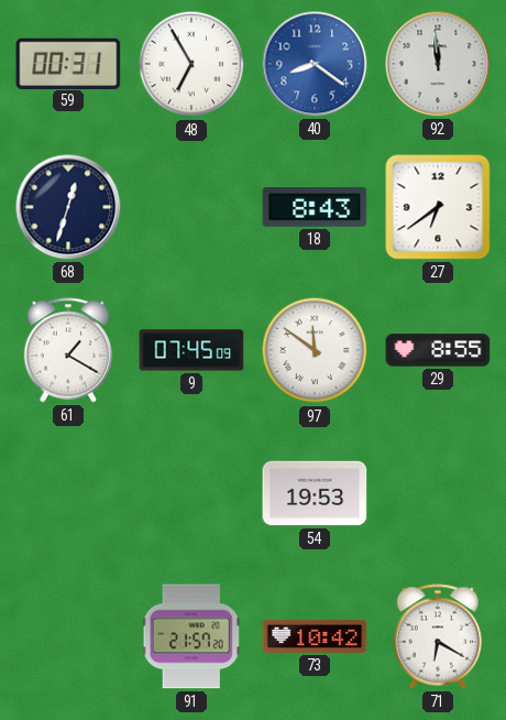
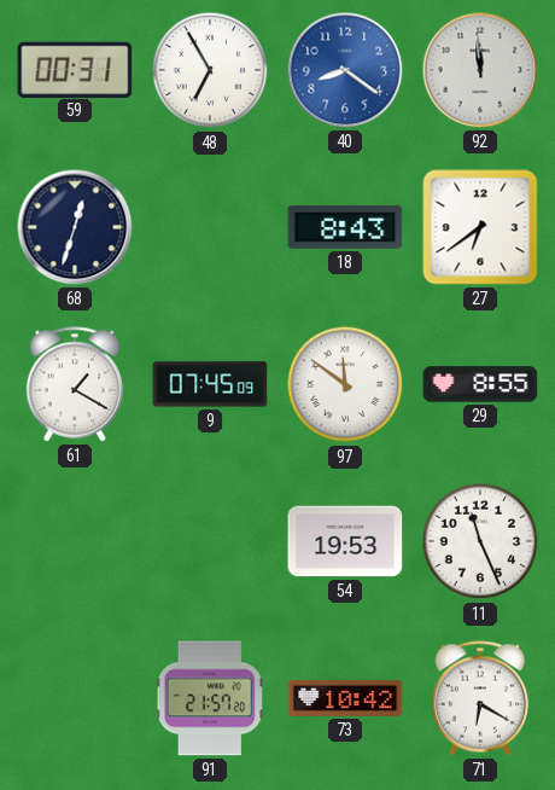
11: none -> 11:26
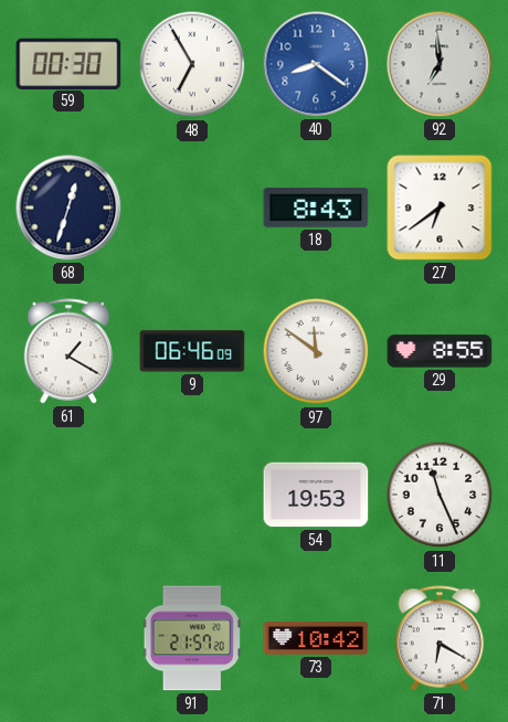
59: 00:31 -> 00:30
92: 11:59 -> 6:59
9: 07:45 -> 06:46
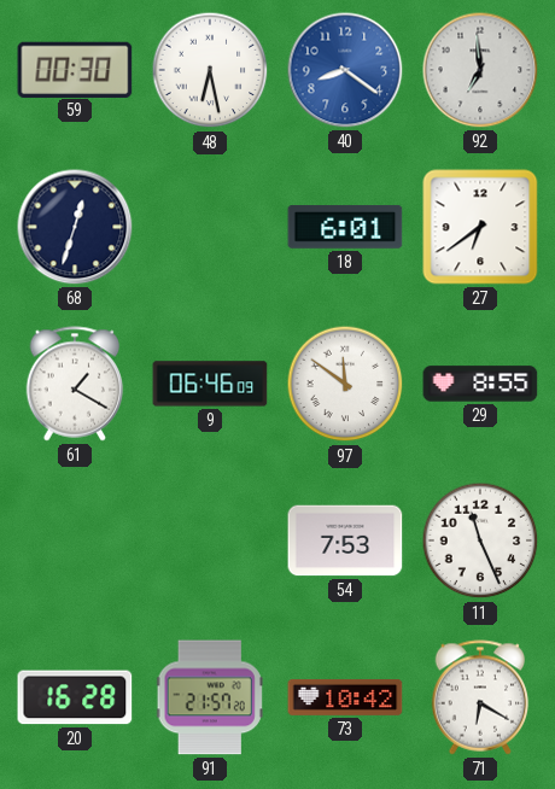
48: 6:55 -> 6:28
18: 8:43 -> 6:01
54: 19:53 -> 7:53
20: none -> 16:28
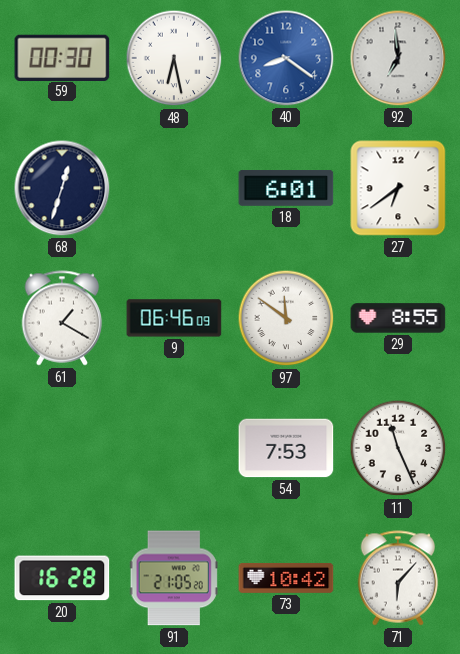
91: 21:57 -> 21:05
71: 6:20 -> 6:07
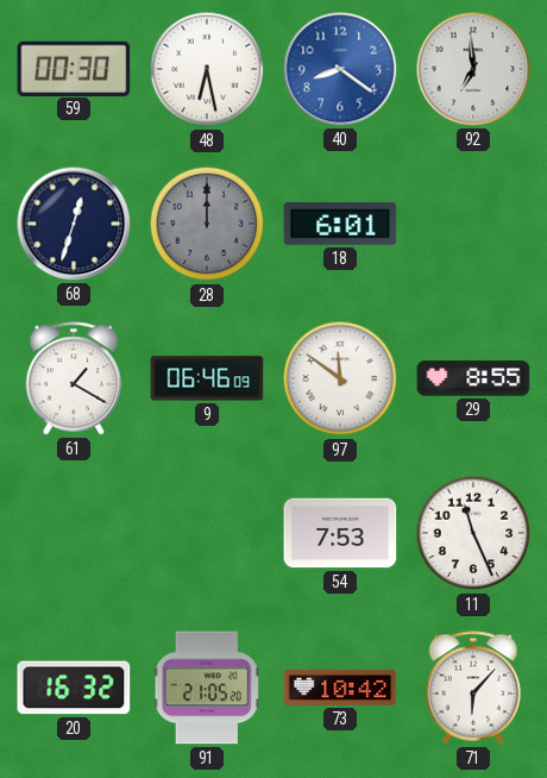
28: none -> 12:00
27: 6:39 -> none
20: 16:28 -> 16:32
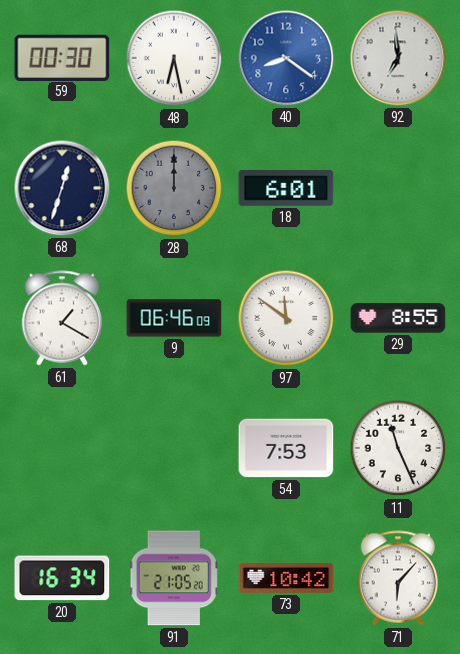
20: 16:32 -> 16:34
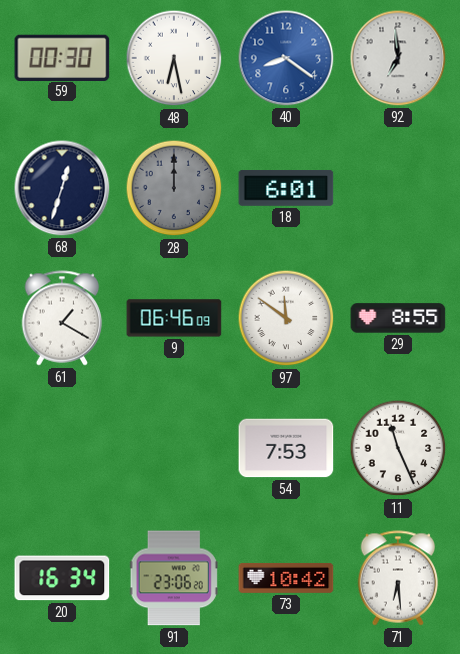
91: 21:05 -> 23:06
71: 6:07 -> 6:29
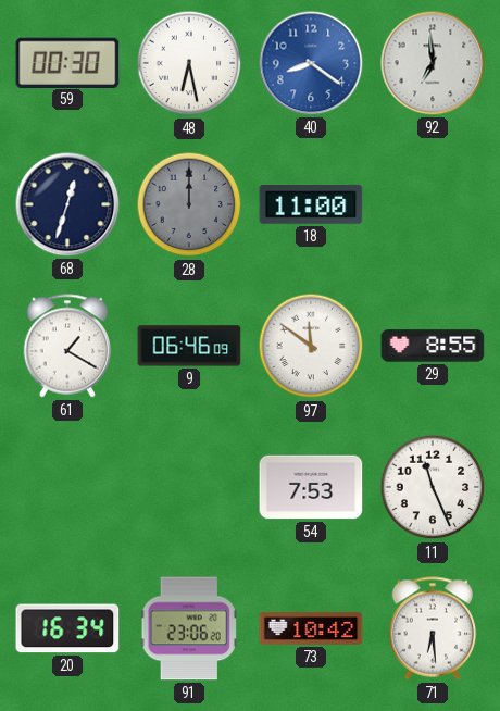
18: 6:01 -> 11:00
